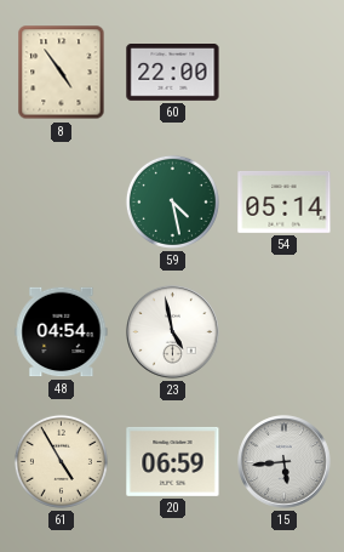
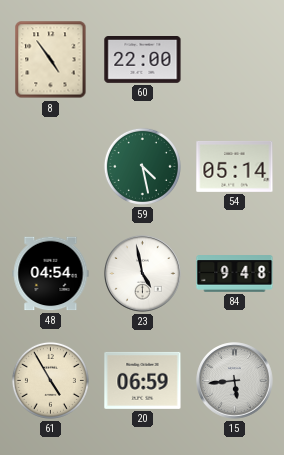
84: none -> 9:48
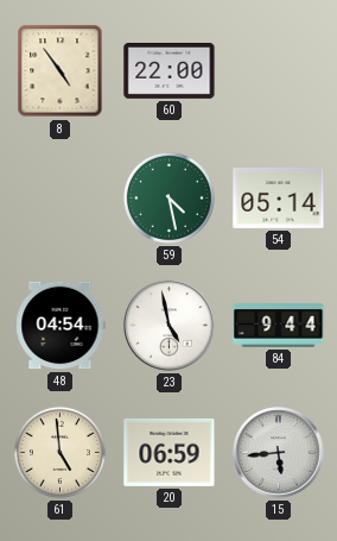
84: 9:48 -> 9:44
61: 4:55 -> 4:59
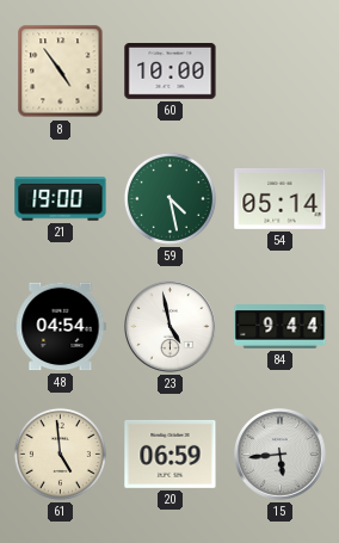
60: 22:00 -> 10:00
21: none -> 19:00
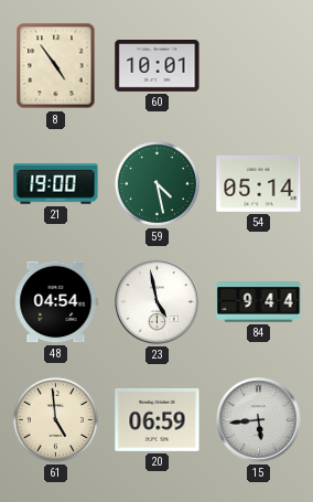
60: 10:00 -> 10:01
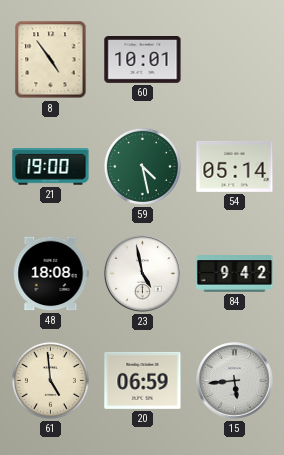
48: 04:54 -> 18:08
84: 9:44 -> 9:42
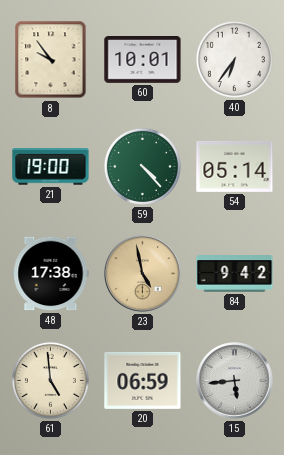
8: 4:54 -> 9:54
40: none -> 6:36
59: 4:28 -> 4:23
48: 18:08 -> 17:38
23 dial: white -> champagne
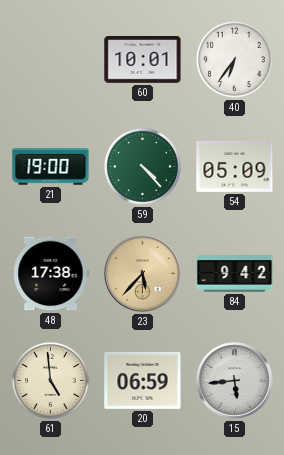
8: 9:54 -> none
54: 05:14 -> 05:09
23: 4:58 -> 5:37
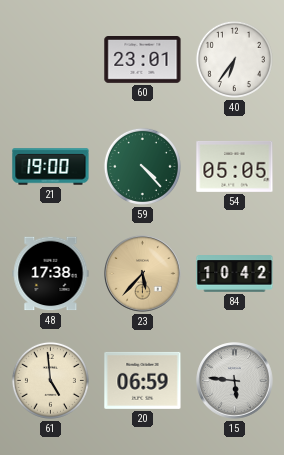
60: 10:01 -> 23:01
54: 05:09 -> 05:05
84: 9:42 -> 10:42
15: 5:44 -> 5:46
